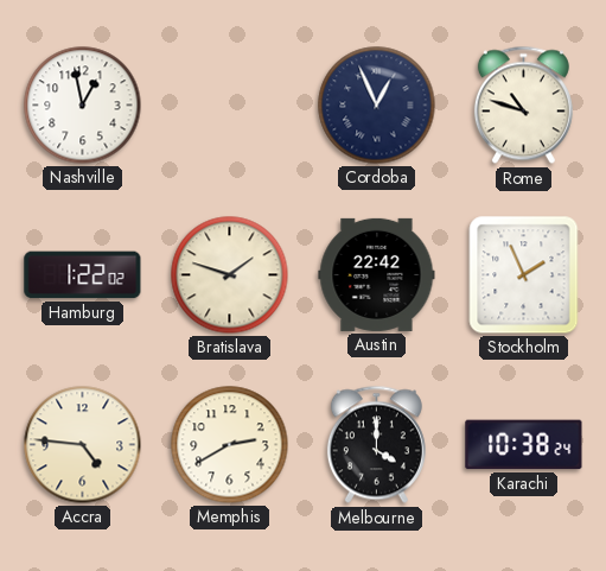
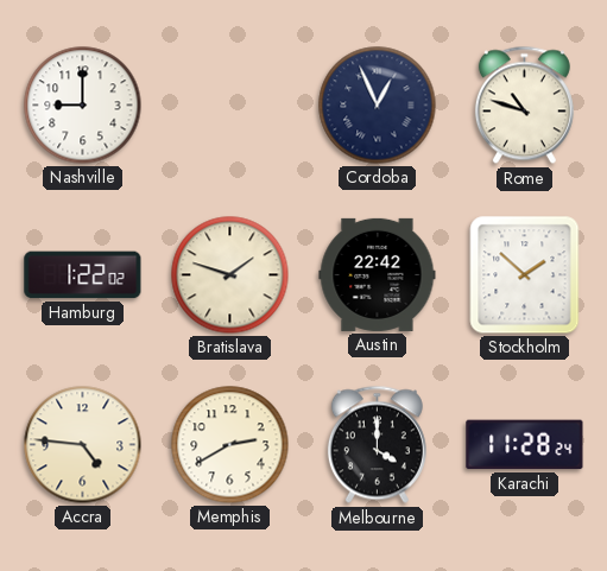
Nashville: 12:58 -> 9:00
Stockholm: 1:56 -> 1:52
Karachi: 10:38 -> 11:28
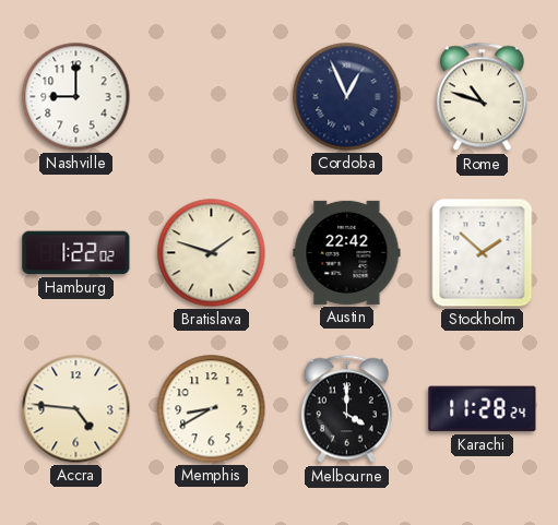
Memphis: 2:40 -> 8:40
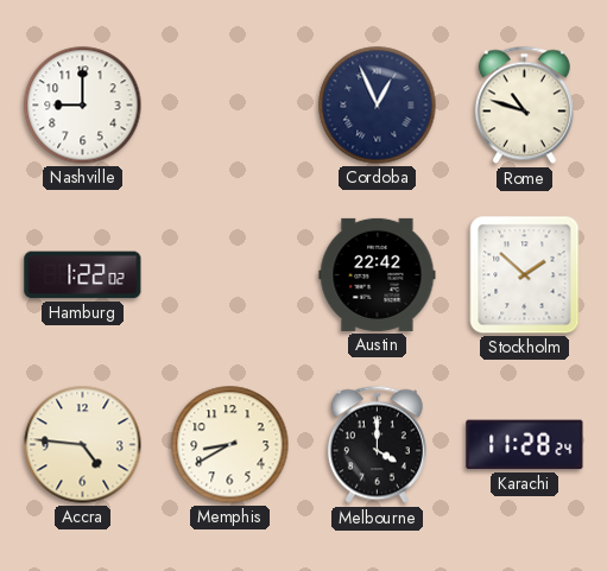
Bratislava: 1:48 -> none
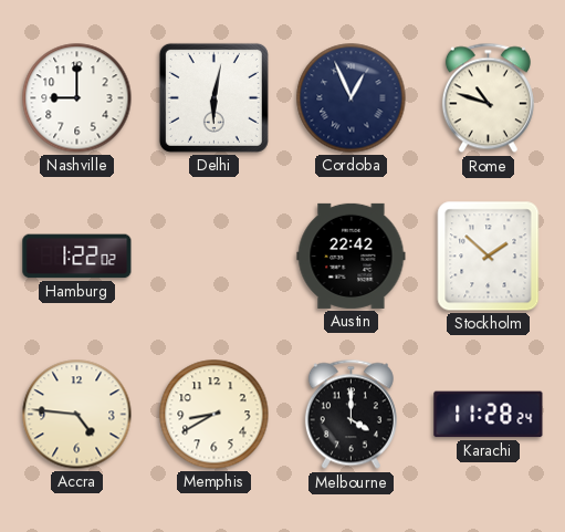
Delhi: none -> 6:02
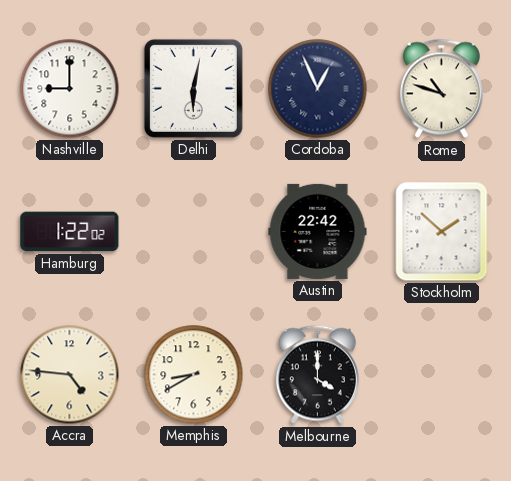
Karachi: 11:28 -> none
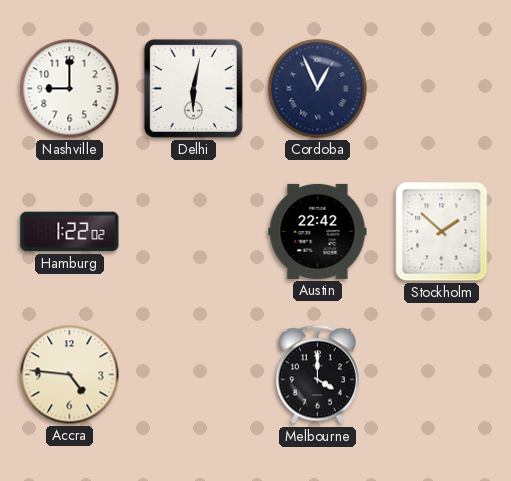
Rome: 10:48 -> none
Memphis: 8:40 -> none
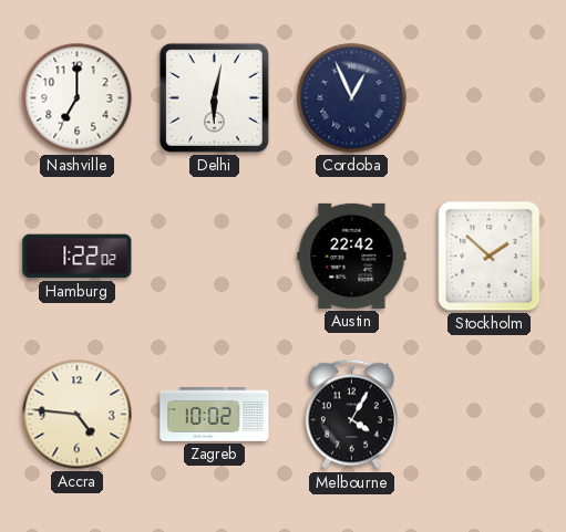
Nashville: 9:00 -> 7:00
Zagreb: none -> 10:02
Melbourne: 4:00 -> 4:05
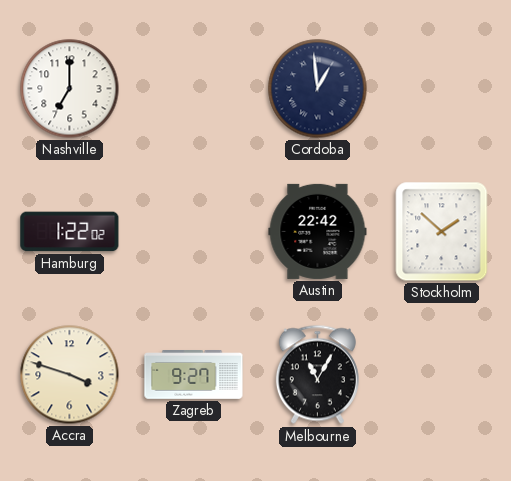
Delhi: 6:02 -> none
Cordoba: 12:56 -> 12:59
Accra: 4:46 -> 3:48
Zagreb: 10:02 -> 9:27
Melbourne: 4:05 -> 11:05
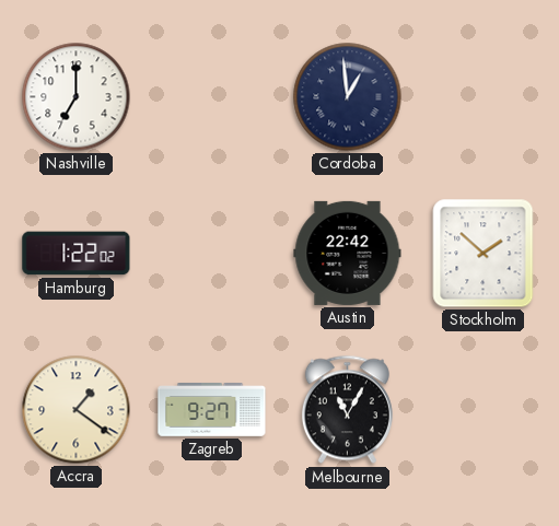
Accra: 3:48 -> 1:21
